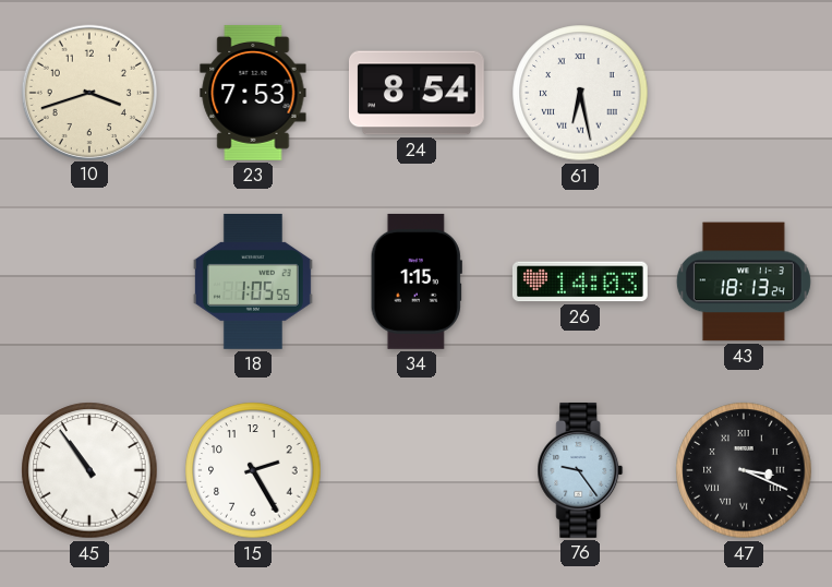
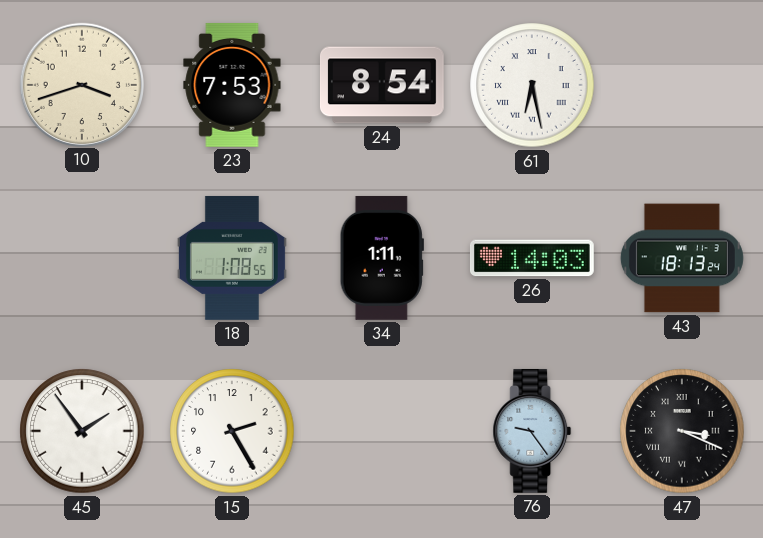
18: 1:05 -> 1:08
34: 1:15 -> 1:11
45: 10:54 -> 1:54
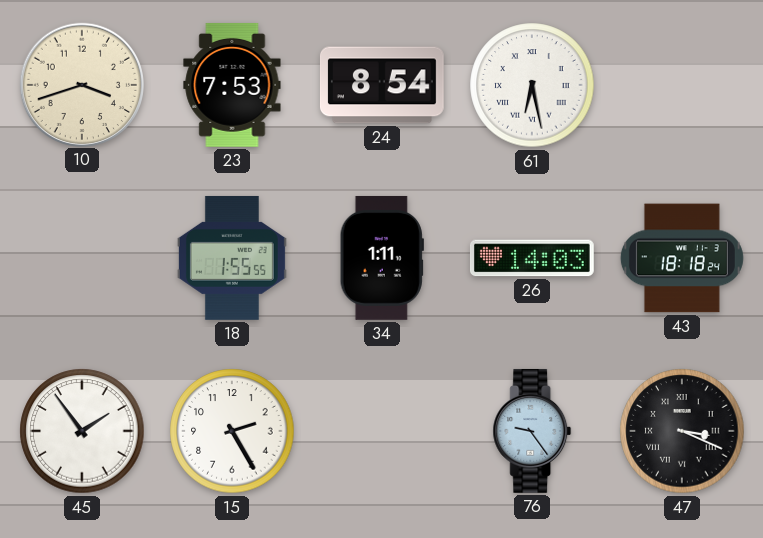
18: 1:08 -> 1:55
43: 18:13 -> 18:18
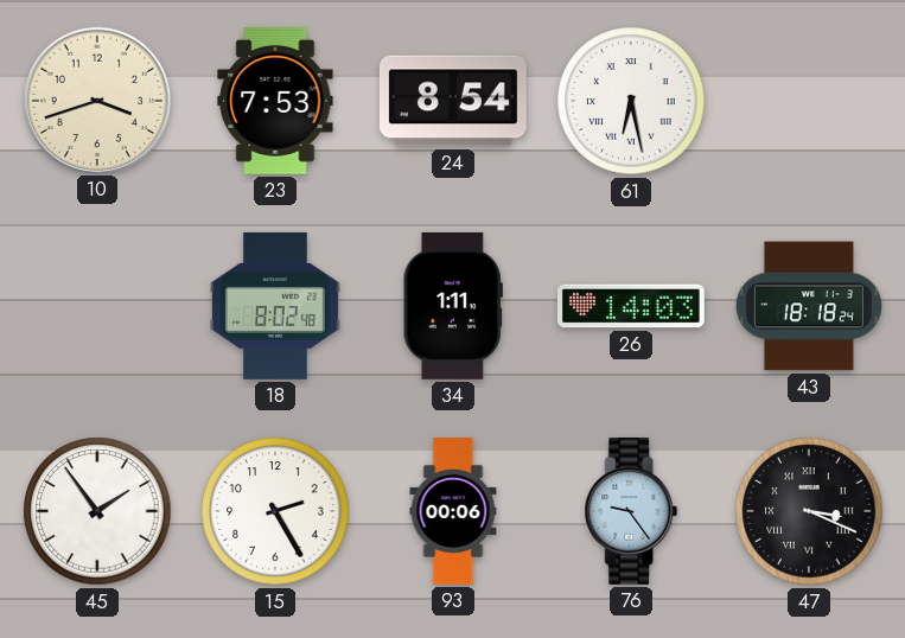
18: 1:55 -> 8:02
93: none -> 00:06
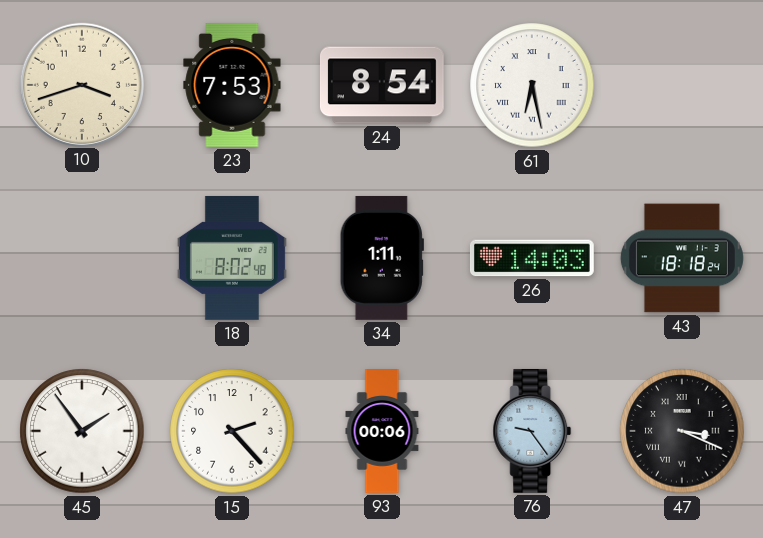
15: 2:25 -> 2:23
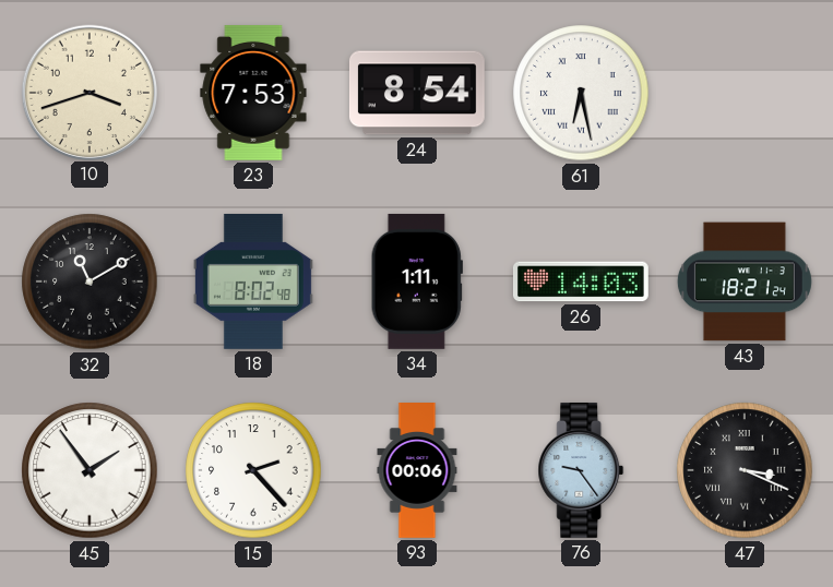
32: none -> 11:10
43: 18:18 -> 18:21
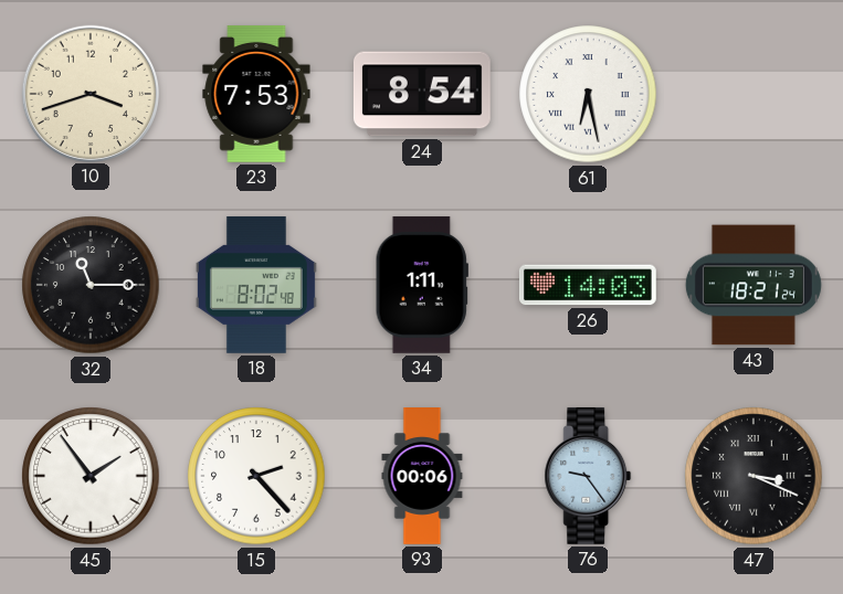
32: 11:10 -> 11:15
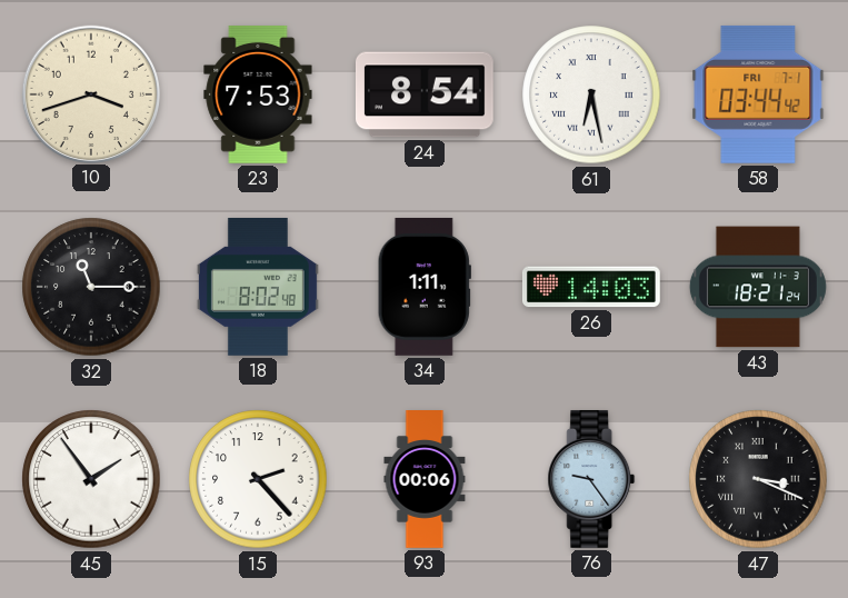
58: none -> 03:44
